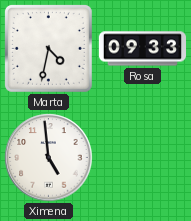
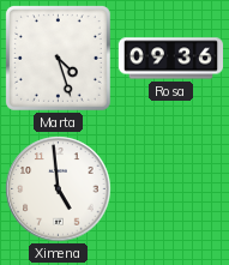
Marta: 4:32 -> 4:27
Rosa: 09:33 -> 09:36
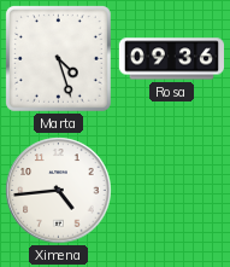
Ximena: 4:59 -> 4:44
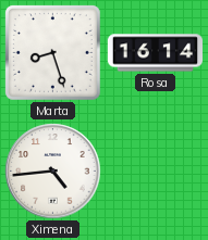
Marta: 4:27 -> 8:27
Rosa: 09:36 -> 16:14
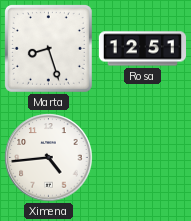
Rosa: 16:14 -> 12:51
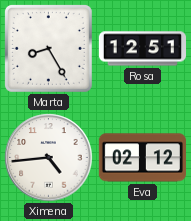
Marta: 8:27 -> 8:25
Eva: none -> 02:12
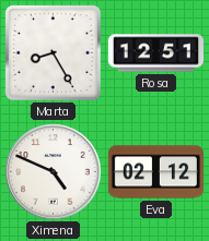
Ximena: 4:44 -> 4:49
